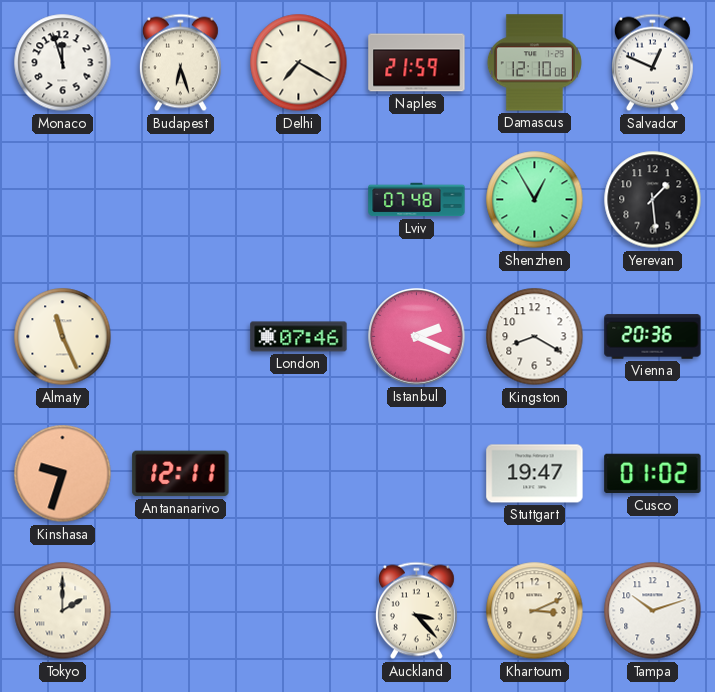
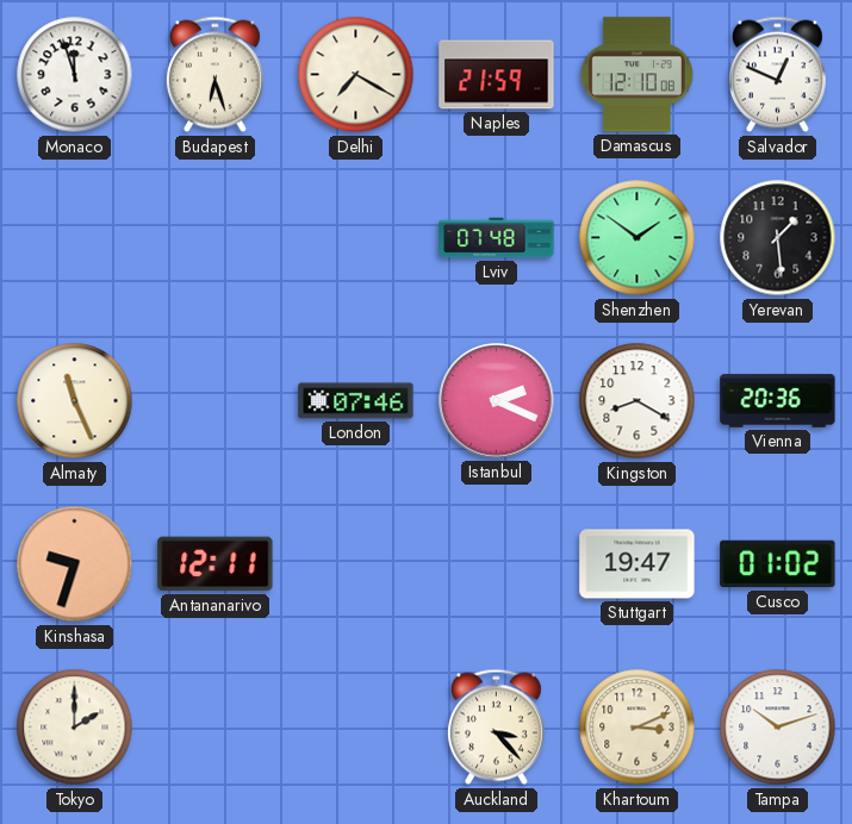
Shenzhen: 12:55 -> 1:51
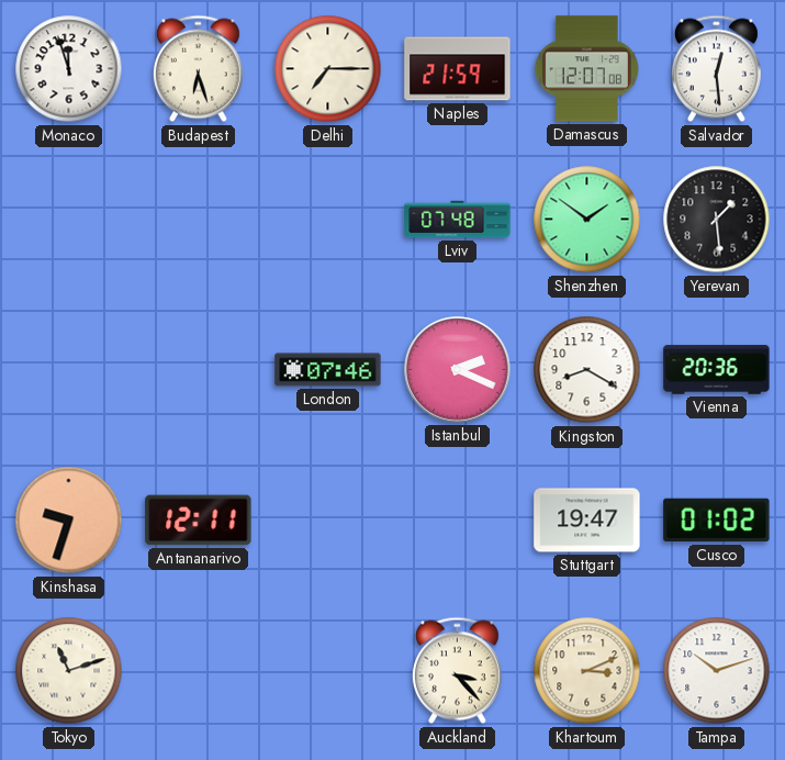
Delhi: 7:20 -> 7:15
Damascus: 12:10 -> 12:07
Salvador: 12:49 -> 12:29
Almaty: 11:26 -> none
Tokyo: 2:00 -> 11:12
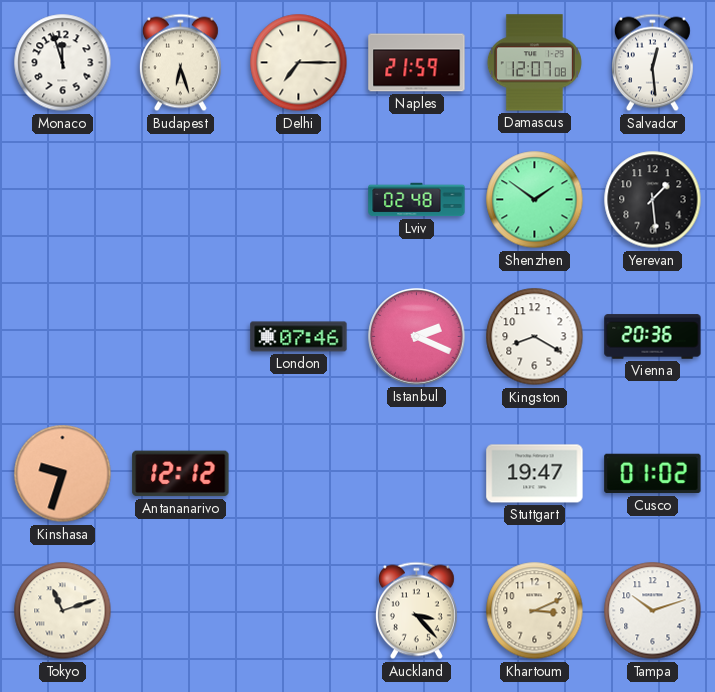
Lviv: 07:48 -> 02:48
Antananarivo: 12:11 -> 12:12
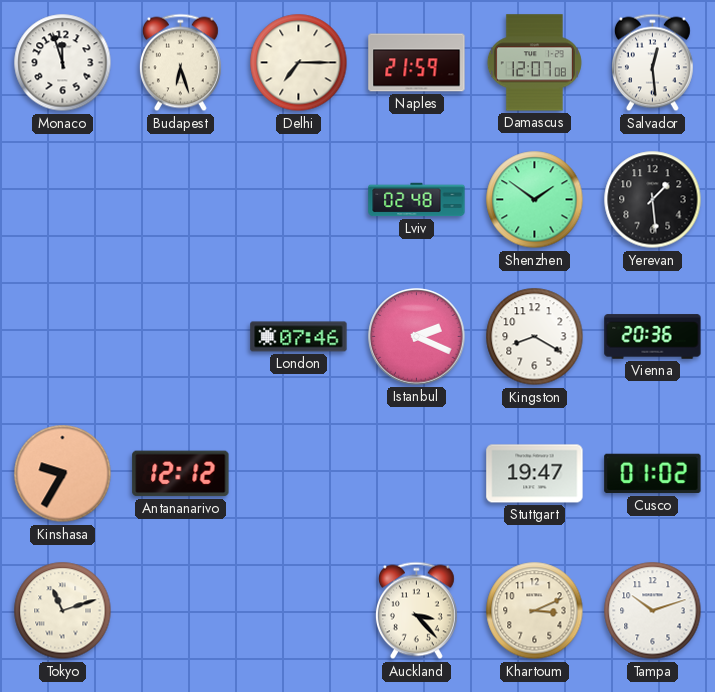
Kinshasa: 9:33 -> 9:35
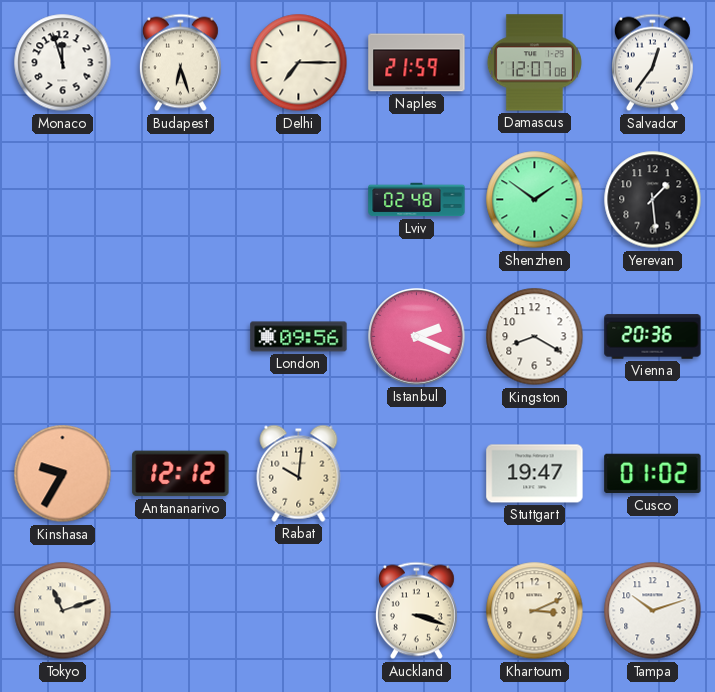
Salvador: 12:29 -> 12:36
London: 07:46 -> 09:56
Rabat: none -> 10:01
Auckland: 3:23 -> 3:18
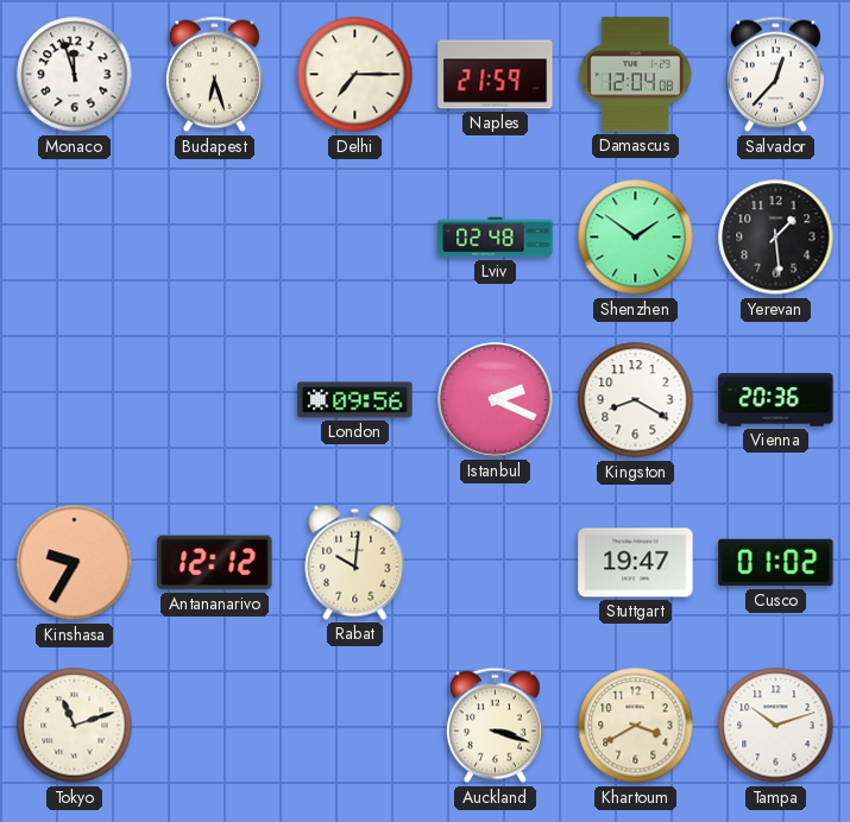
Damascus: 12:07 -> 12:04
Salvador: 12:36 -> 12:37
Khartoum: 3:11 -> 3:40
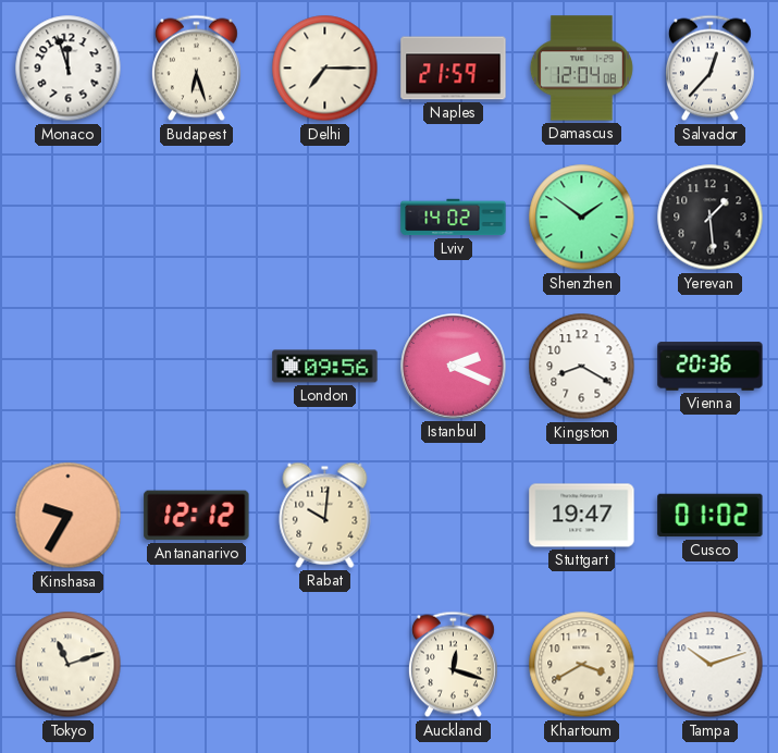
Lviv: 02:48 -> 14:02
Auckland: 3:18 -> 12:18
